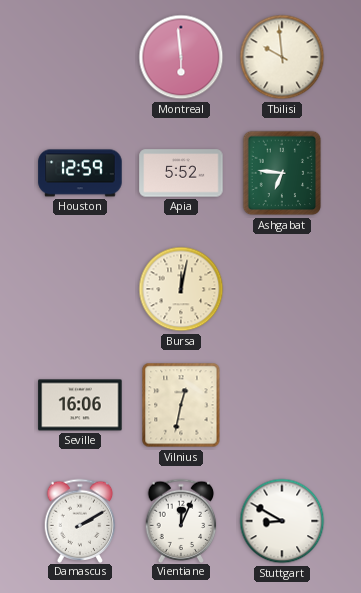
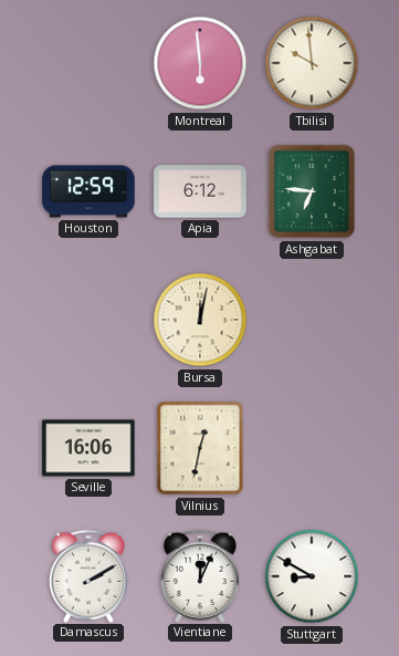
Apia: 5:52 -> 6:12
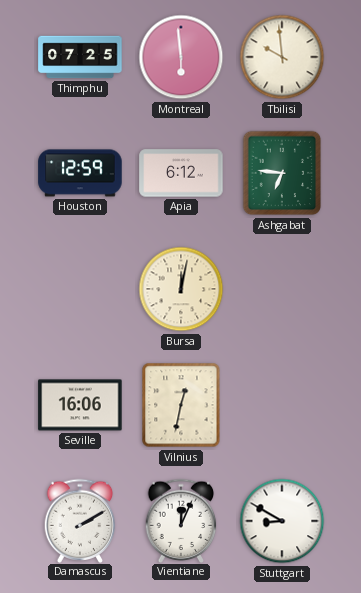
Thimphu: none -> 07:25
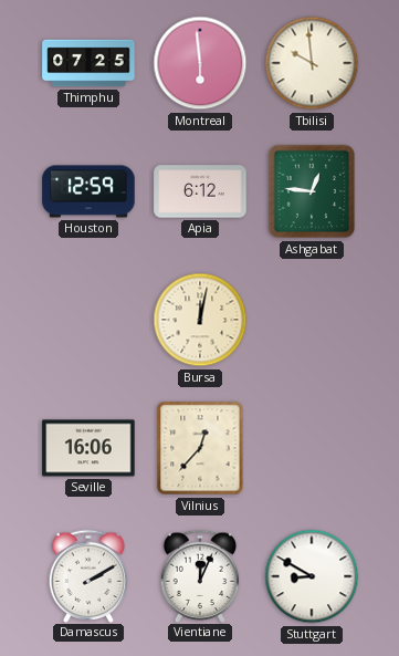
Ashgabat: 6:46 -> 12:46
Vilnius: 12:32 -> 12:37
